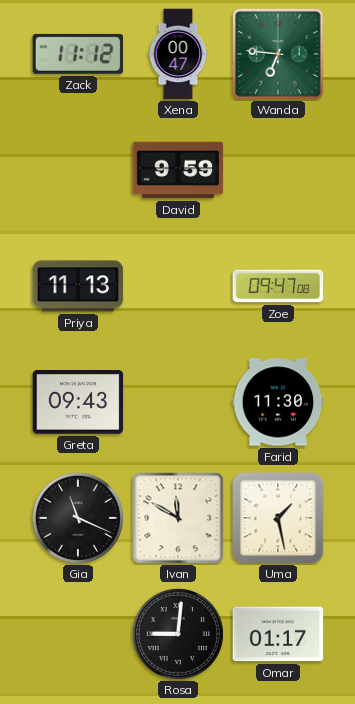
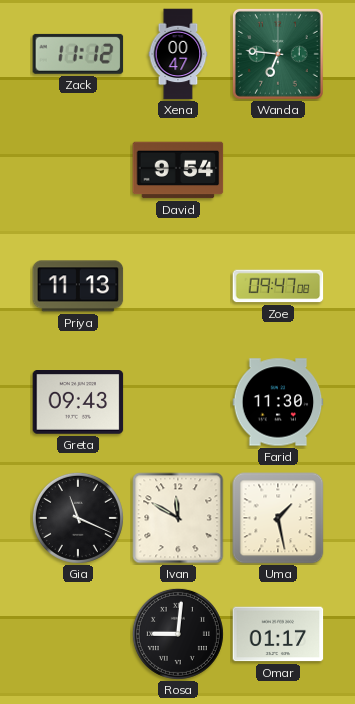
David: 9:59 -> 9:54
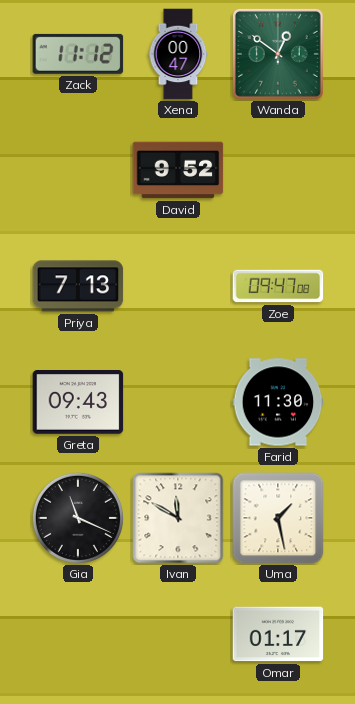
Wanda: 6:46 -> 12:51
David: 9:54 -> 9:52
Priya: 11:13 -> 7:13
Rosa: 9:01 -> none
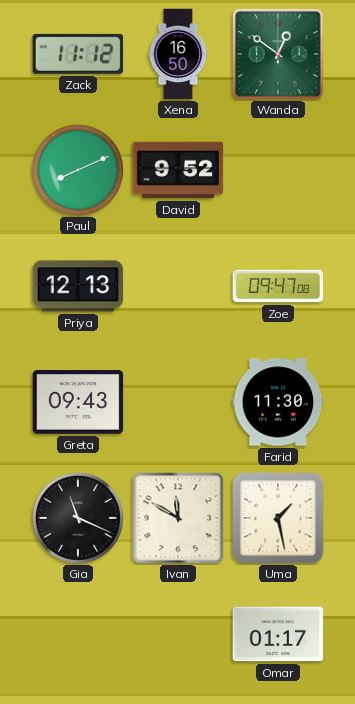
Xena: 00:47 -> 16:50
Paul: none -> 8:11
Priya: 7:13 -> 12:13
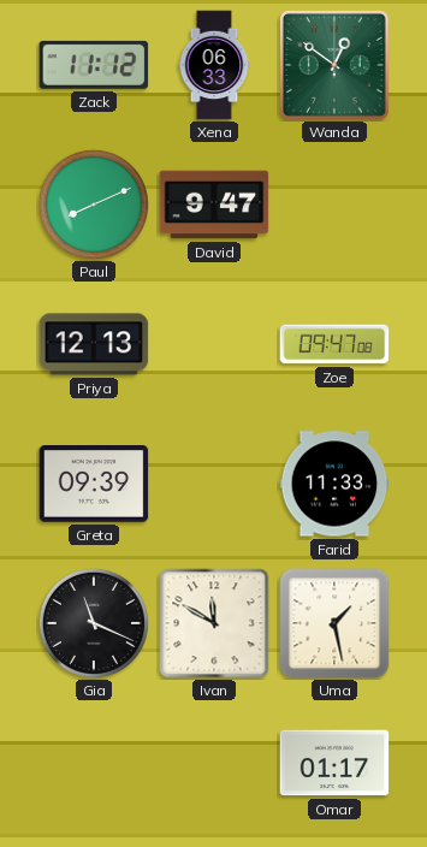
Xena: 16:50 -> 06:33
David: 9:52 -> 9:47
Greta: 09:43 -> 09:39
Farid: 11:30 -> 11:33
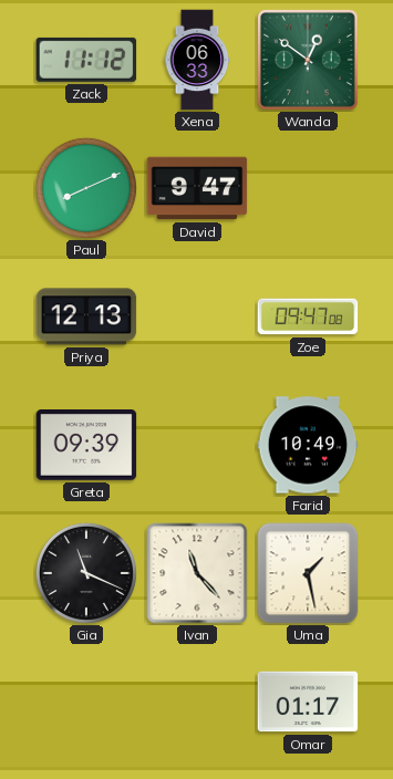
Farid: 11:33 -> 10:49
Ivan: 11:50 -> 11:23
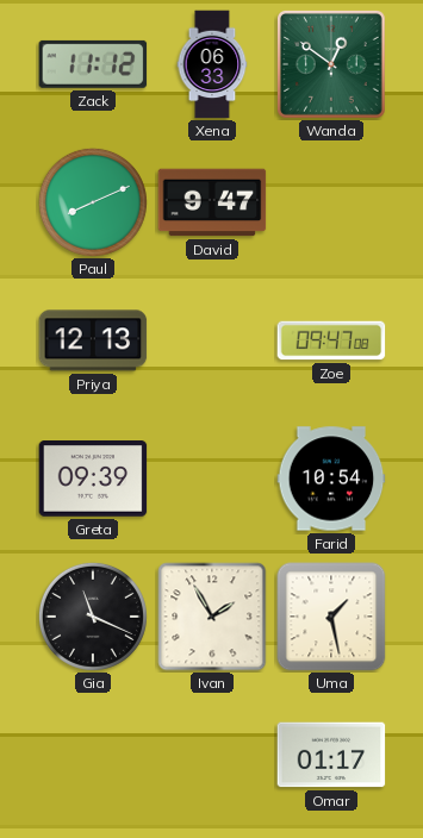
Farid: 10:49 -> 10:54
Ivan: 11:23 -> 1:55
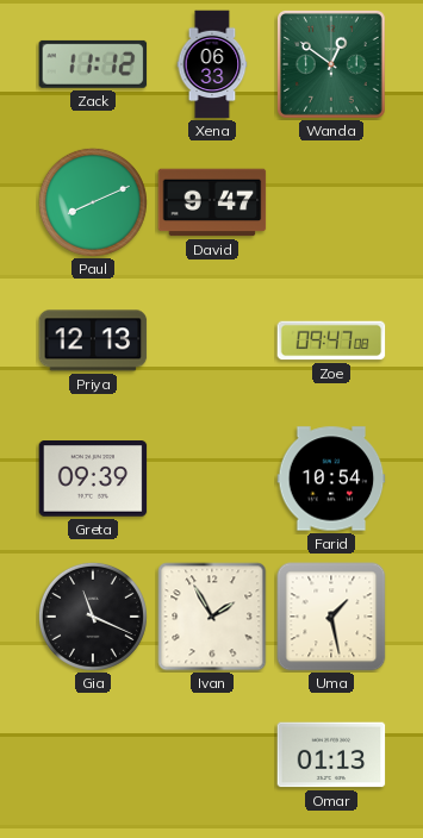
Omar: 01:17 -> 01:13
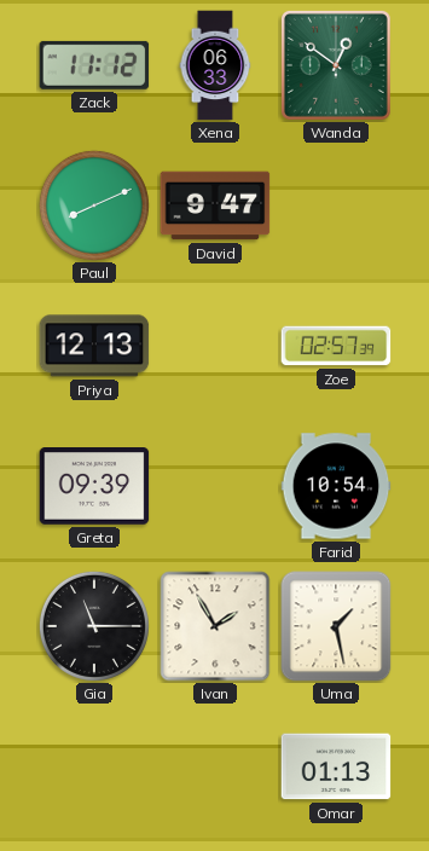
Zoe: 09:47 -> 02:57
Gia: 11:19 -> 11:15
